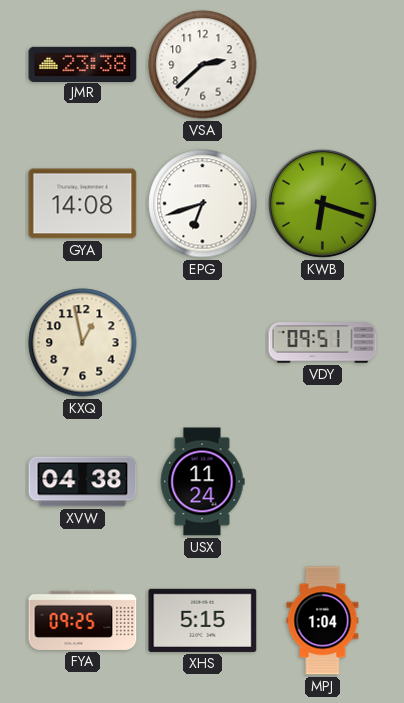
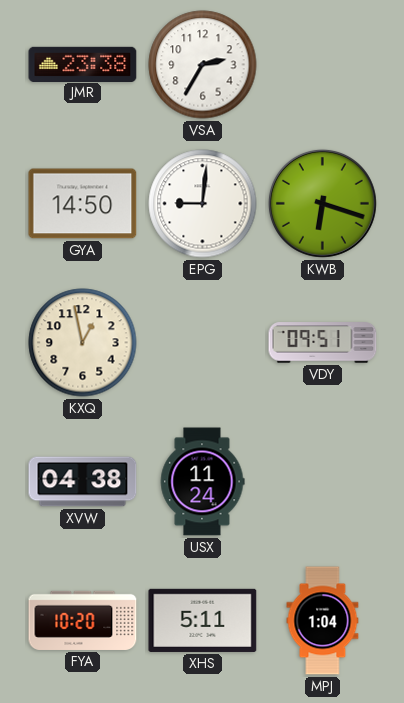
VSA: 2:38 -> 2:35
GYA: 14:08 -> 14:50
EPG: 6:42 -> 9:01
FYA: 09:25 -> 10:20
XHS: 5:15 -> 5:11
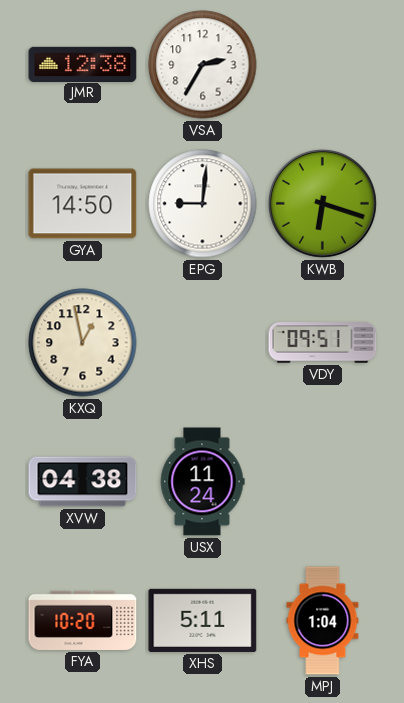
JMR: 23:38 -> 12:38
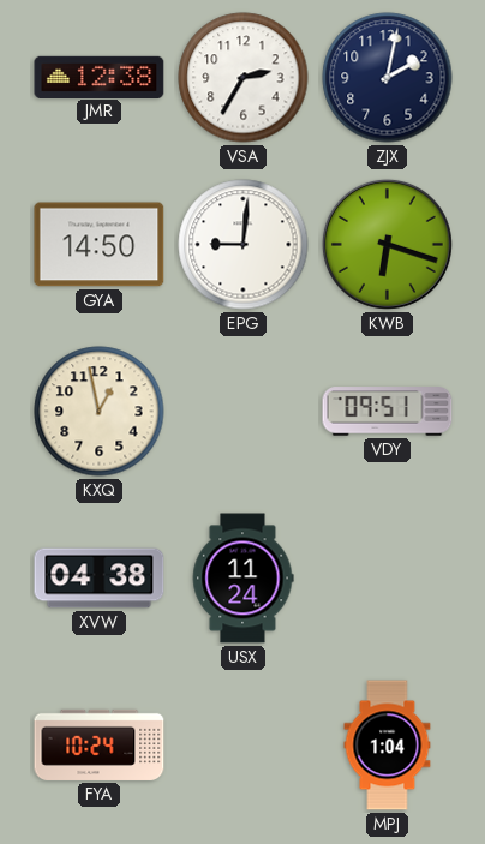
ZJX: none -> 2:02
FYA: 10:20 -> 10:24
XHS: 5:11 -> none
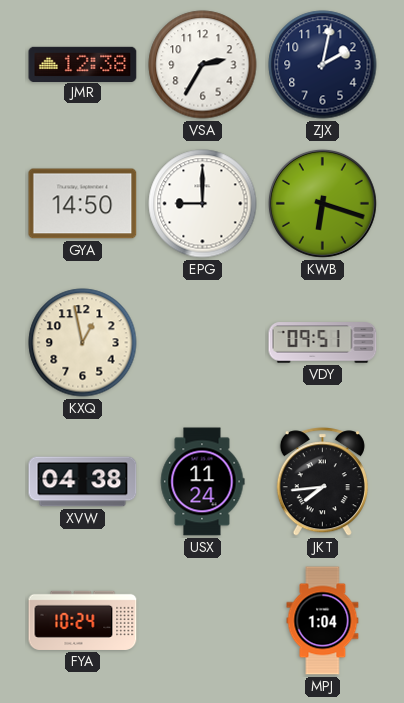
EPG: 9:01 -> 9:00
JKT: none -> 7:44
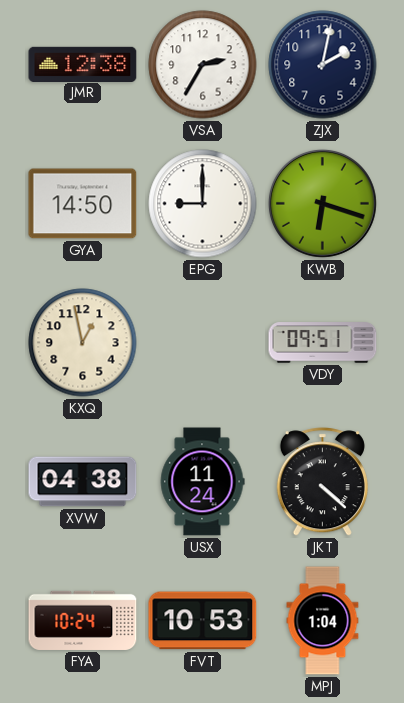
JKT: 7:44 -> 4:22
FVT: none -> 10:53
